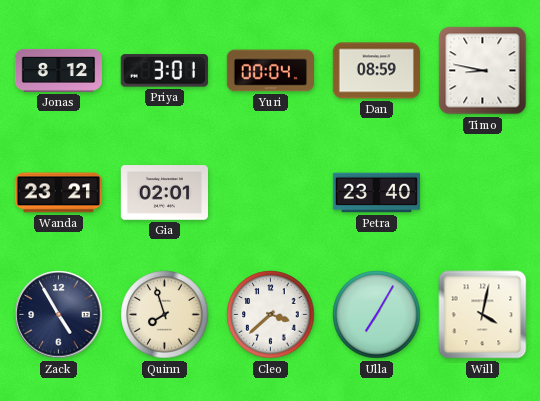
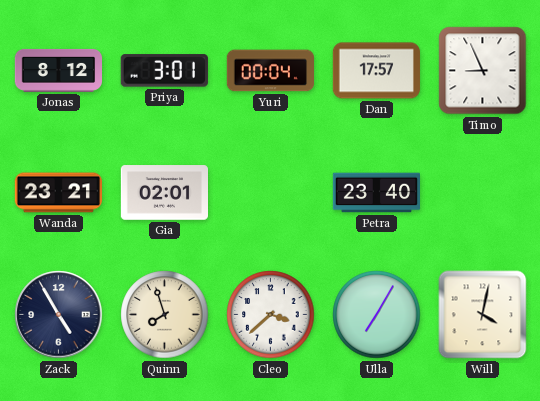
Dan: 08:59 -> 17:57
Timo: 8:47 -> 8:56
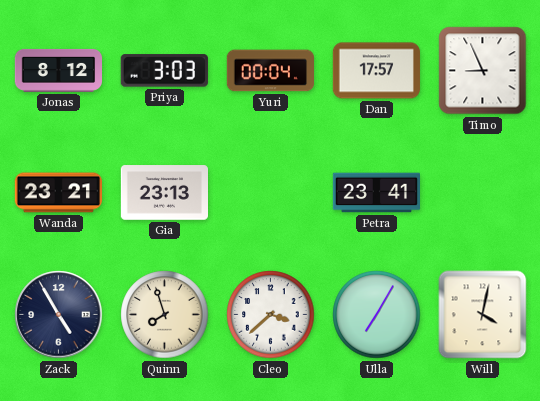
Priya: 3:01 -> 3:03
Gia: 02:01 -> 23:13
Petra: 23:40 -> 23:41
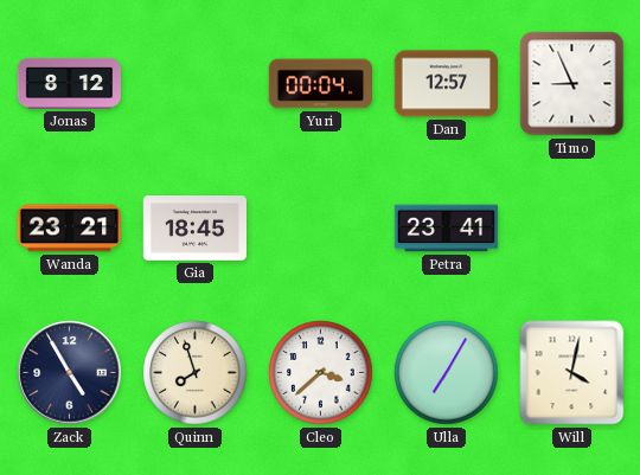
Priya: 3:03 -> none
Dan: 17:57 -> 12:57
Gia: 23:13 -> 18:45
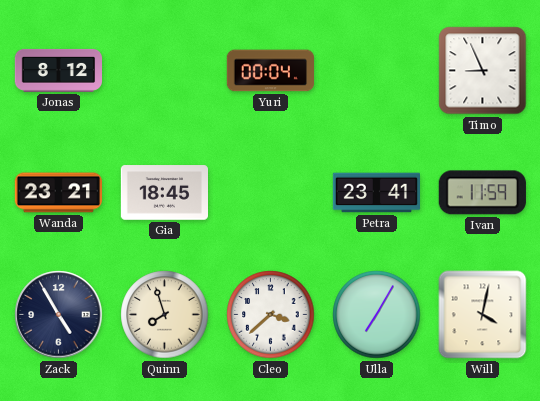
Dan: 12:57 -> none
Ivan: none -> 11:59
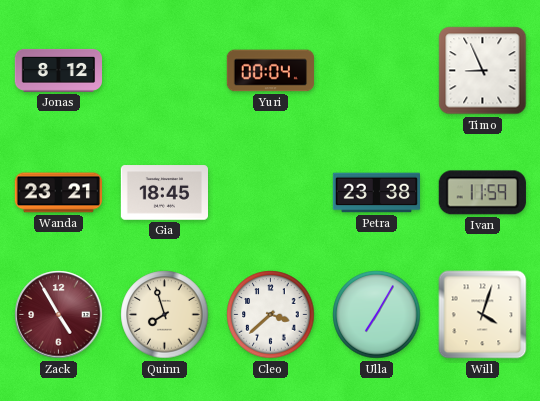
Petra: 23:41 -> 23:38
Zack dial: navy -> burgundy
Will: 4:02 -> 4:03
